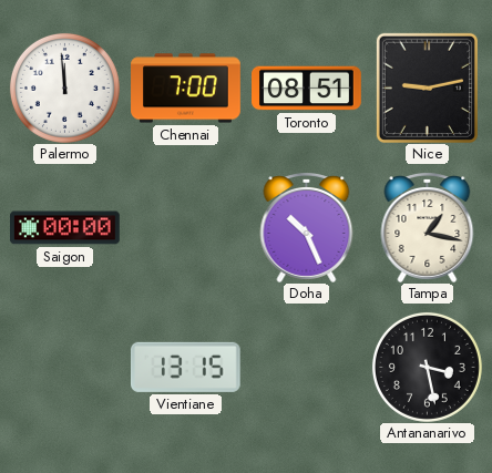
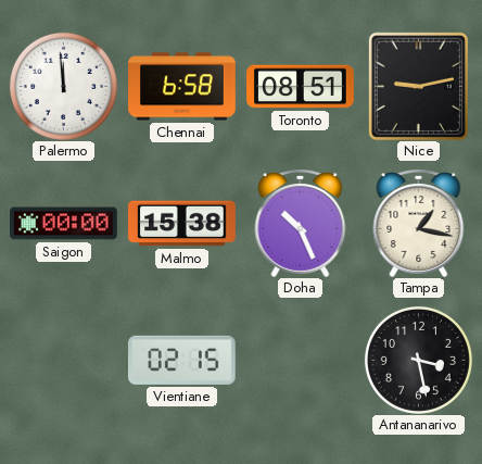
Chennai: 7:00 -> 6:58
Malmo: none -> 15:38
Vientiane: 13:15 -> 02:15
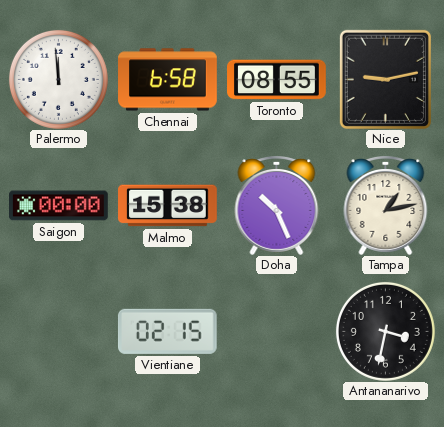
Toronto: 08:51 -> 08:55
Tampa: 1:17 -> 1:13
Antananarivo: 3:28 -> 3:32
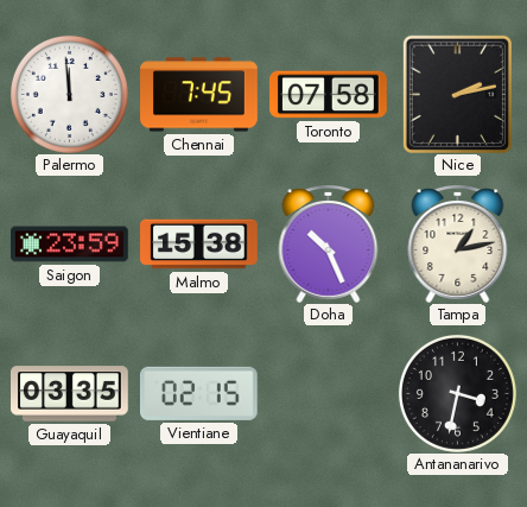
Chennai: 6:58 -> 7:45
Toronto: 08:55 -> 07:58
Nice: 9:13 -> 2:13
Saigon: 00:00 -> 23:59
Guayaquil: none -> 03:35
